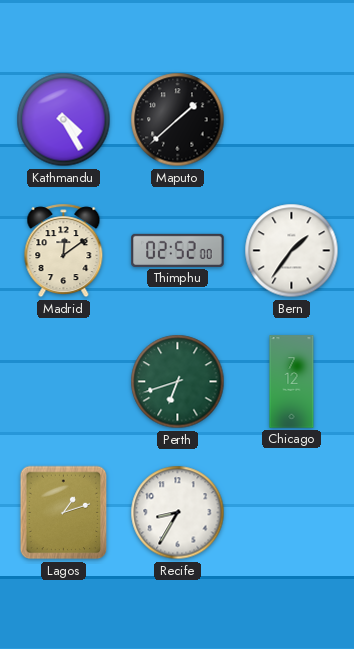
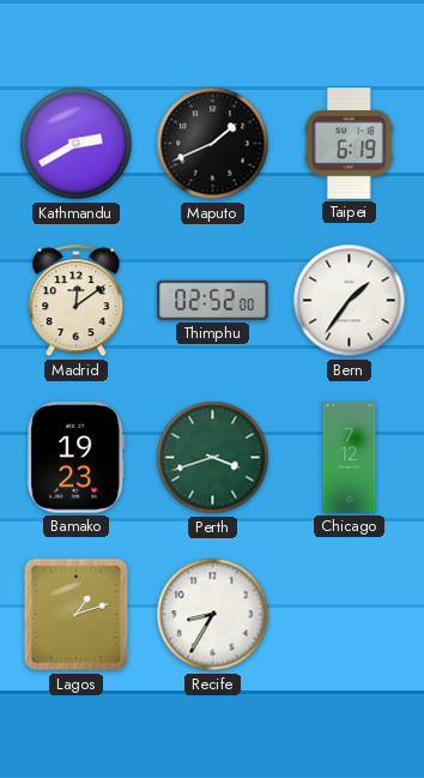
Kathmandu: 4:25 -> 2:40
Maputo: 1:38 -> 1:41
Taipei: none -> 6:19
Bamako: none -> 19:23
Perth: 6:42 -> 3:42
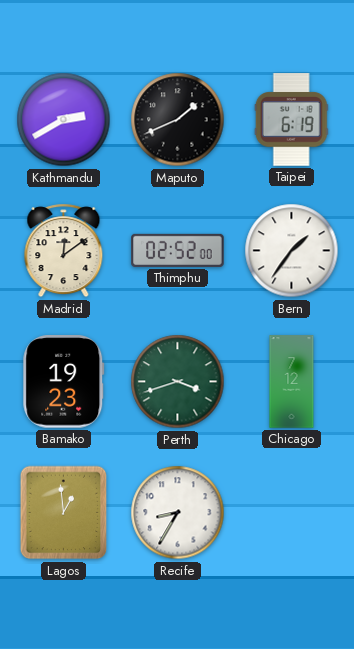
Lagos: 1:12 -> 12:59
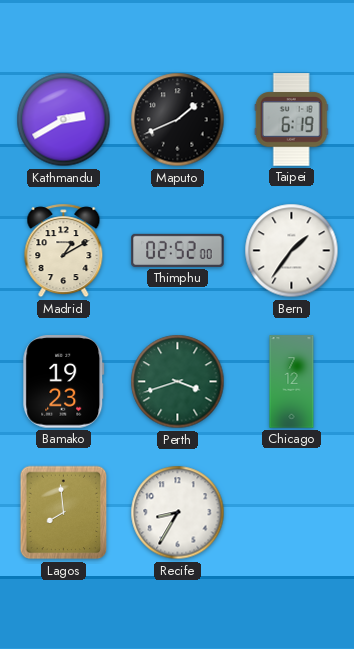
Madrid: 12:09 -> 1:10
Lagos: 12:59 -> 7:59
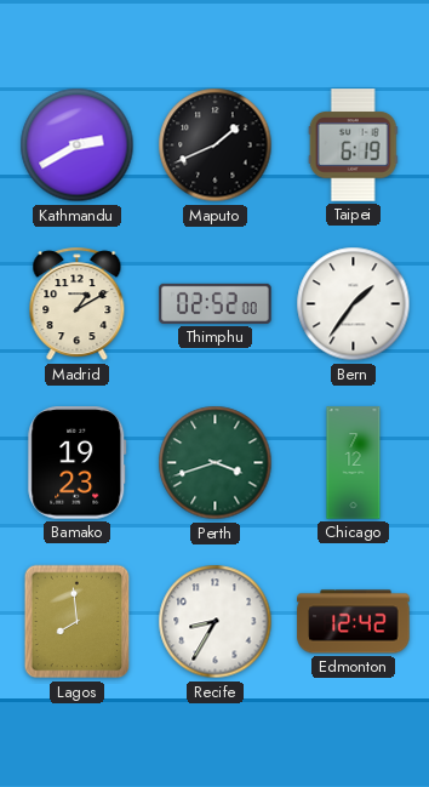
Edmonton: none -> 12:42
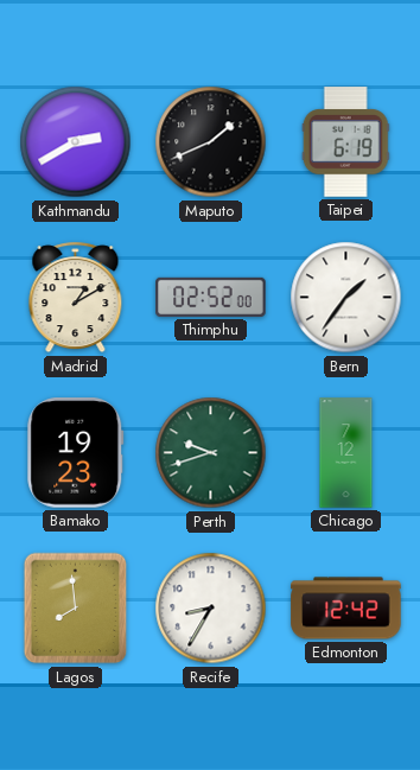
Perth: 3:42 -> 9:42
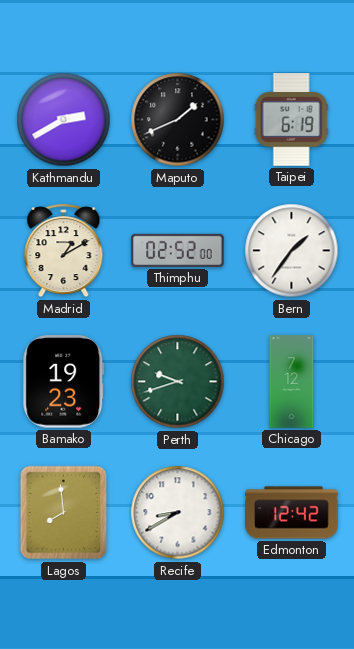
Recife: 8:35 -> 8:40
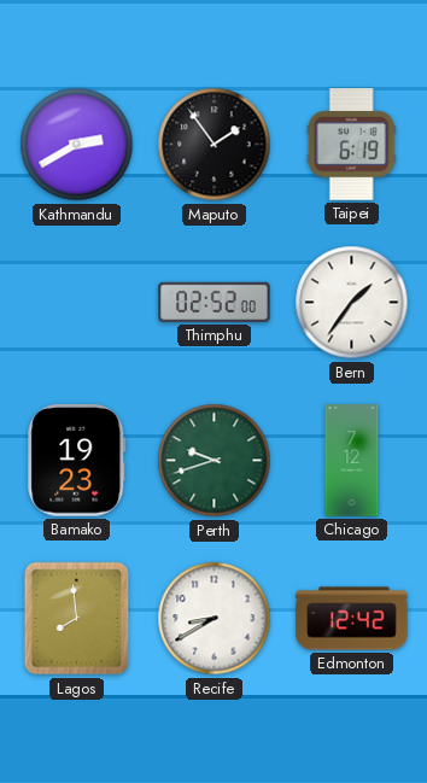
Maputo: 1:41 -> 1:54
Madrid: 1:10 -> none
